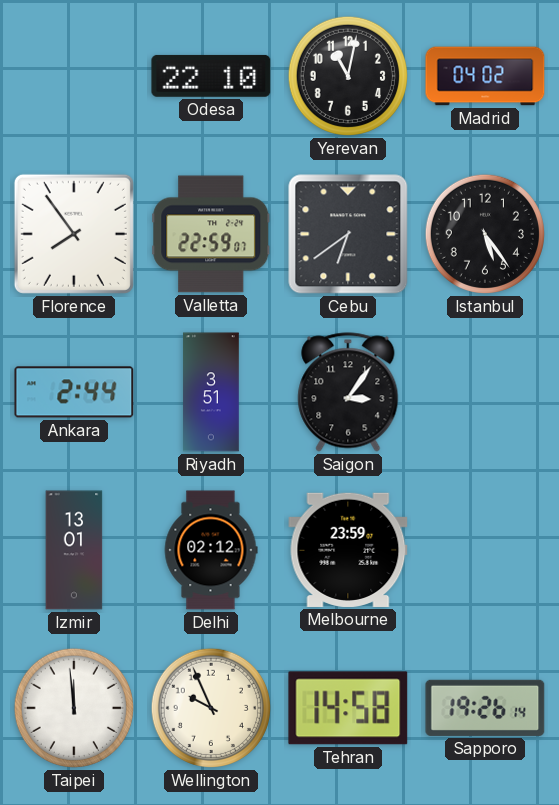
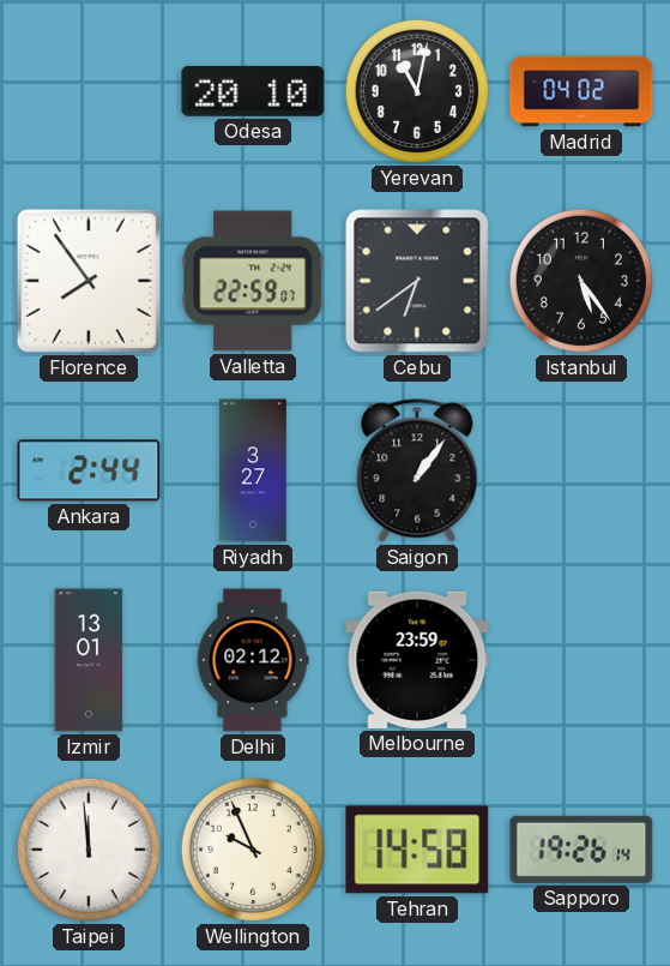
Odesa: 22:10 -> 20:10
Riyadh: 3:51 -> 3:27
Saigon: 3:06 -> 1:06
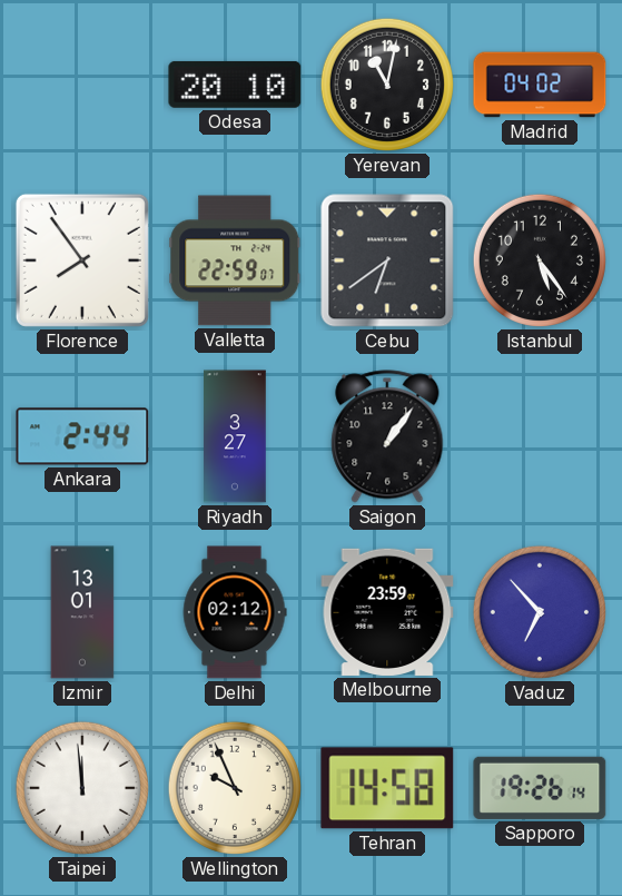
Vaduz: none -> 6:53
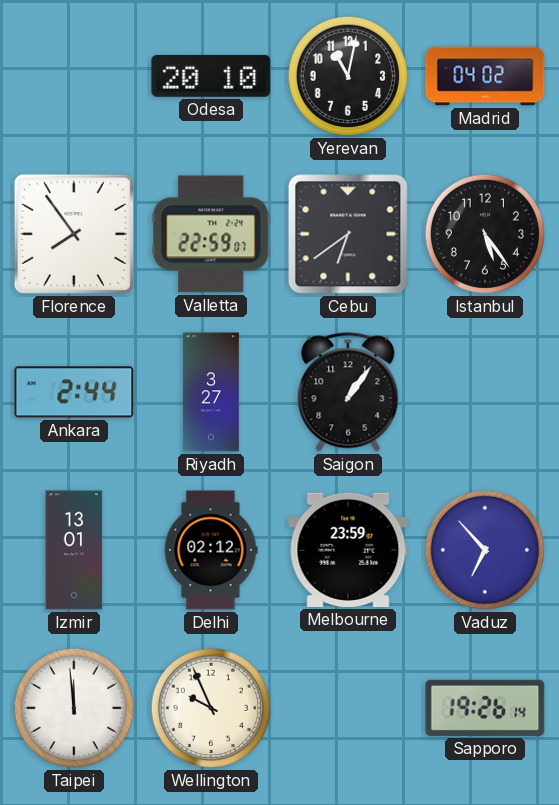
Tehran: 14:58 -> none
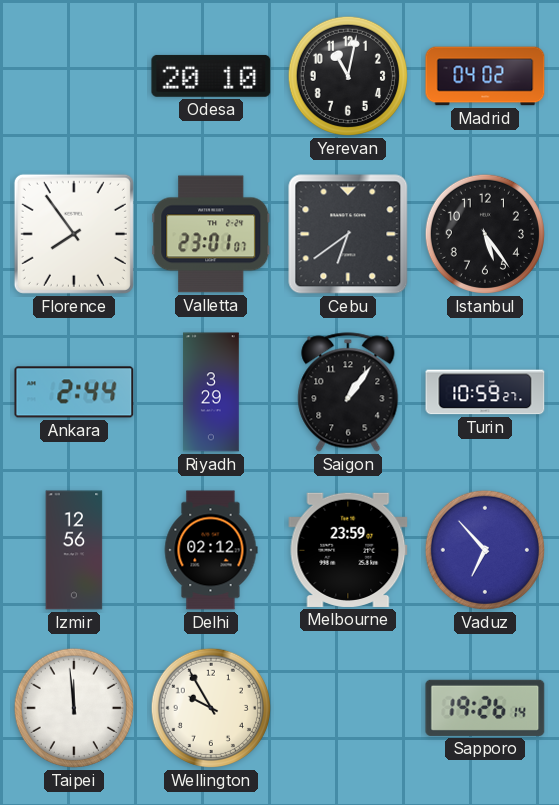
Valletta: 22:59 -> 23:01
Riyadh: 3:27 -> 3:29
Turin: none -> 10:59
Izmir: 13:01 -> 12:56
Wellington: 9:56 -> 9:55
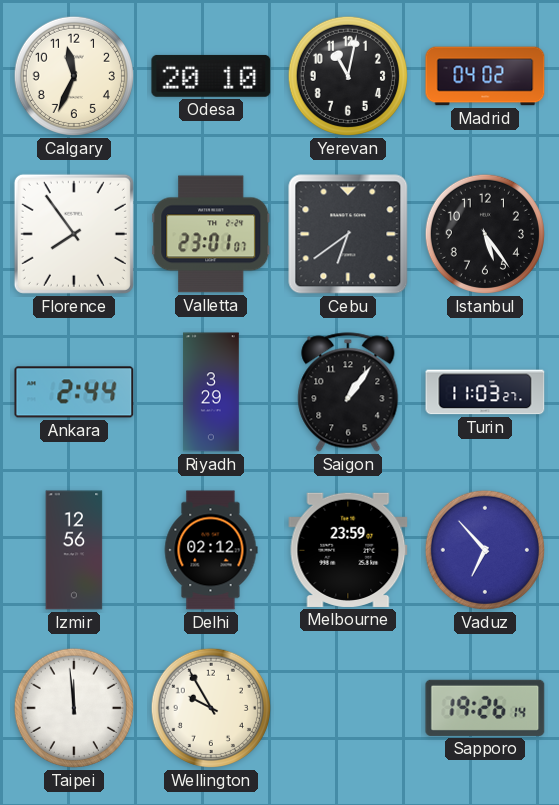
Calgary: none -> 11:34
Turin: 10:59 -> 11:03
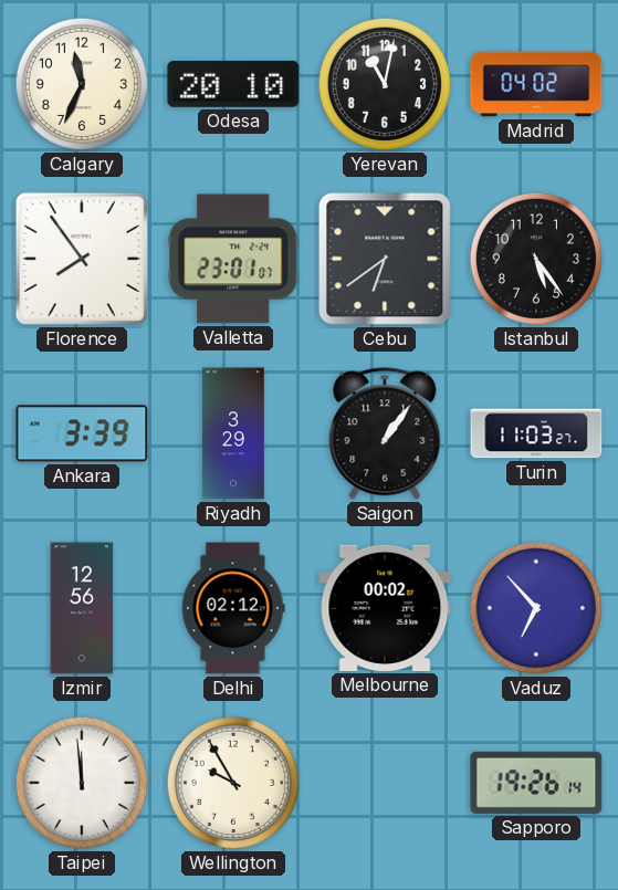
Ankara: 2:44 -> 3:39
Melbourne: 23:59 -> 00:02
